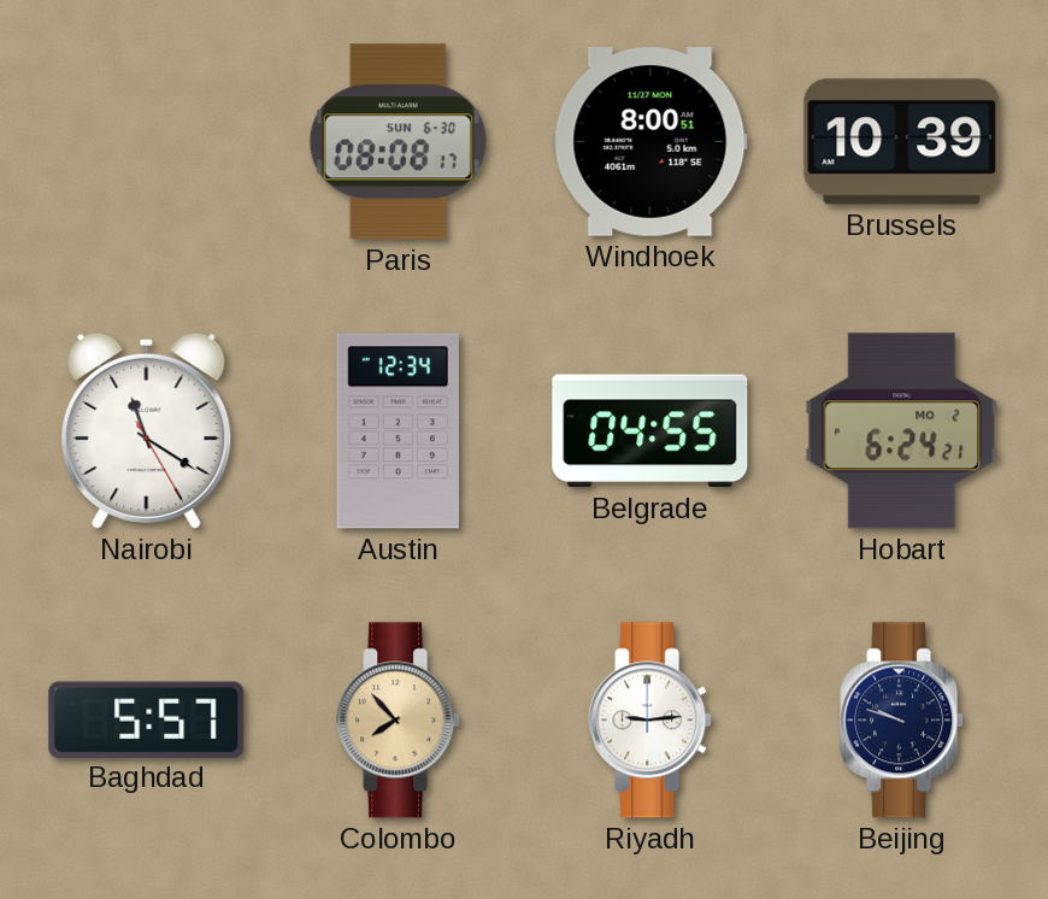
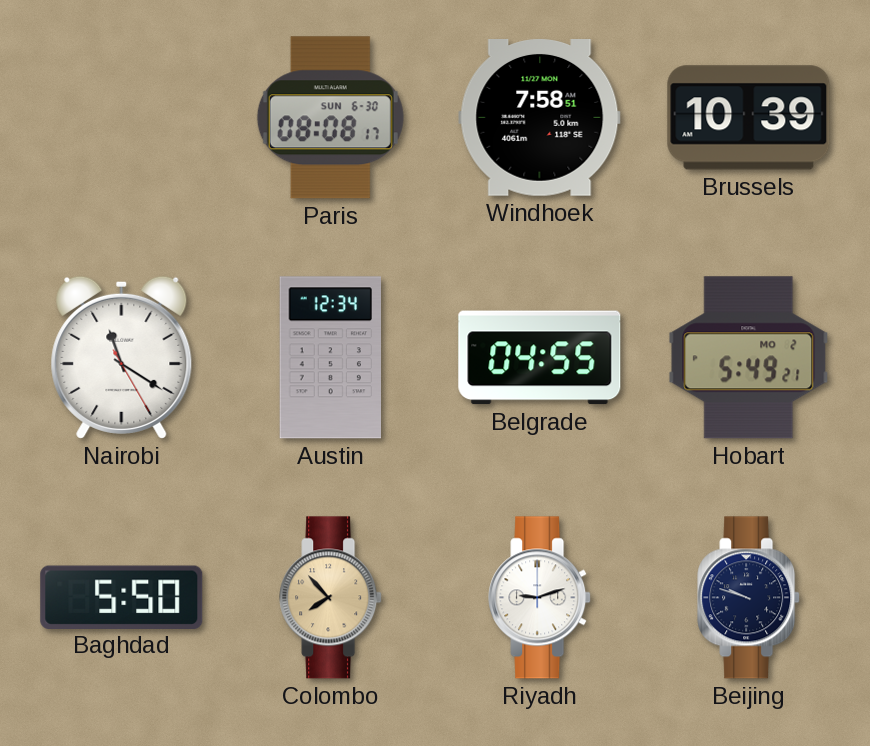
Windhoek: 8:00 -> 7:58
Hobart: 6:24 -> 5:49
Baghdad: 5:57 -> 5:50
Riyadh: 9:14 -> 9:12
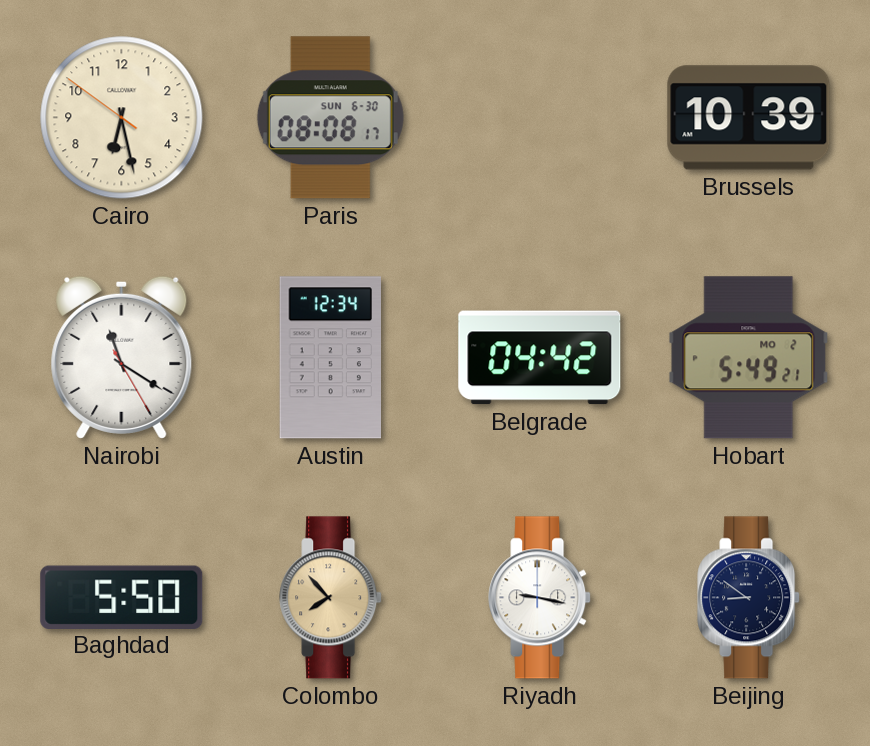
Cairo: none -> 6:27
Windhoek: 7:58 -> none
Belgrade: 04:55 -> 04:42
Riyadh: 9:12 -> 9:17
Beijing: 9:48 -> 8:51
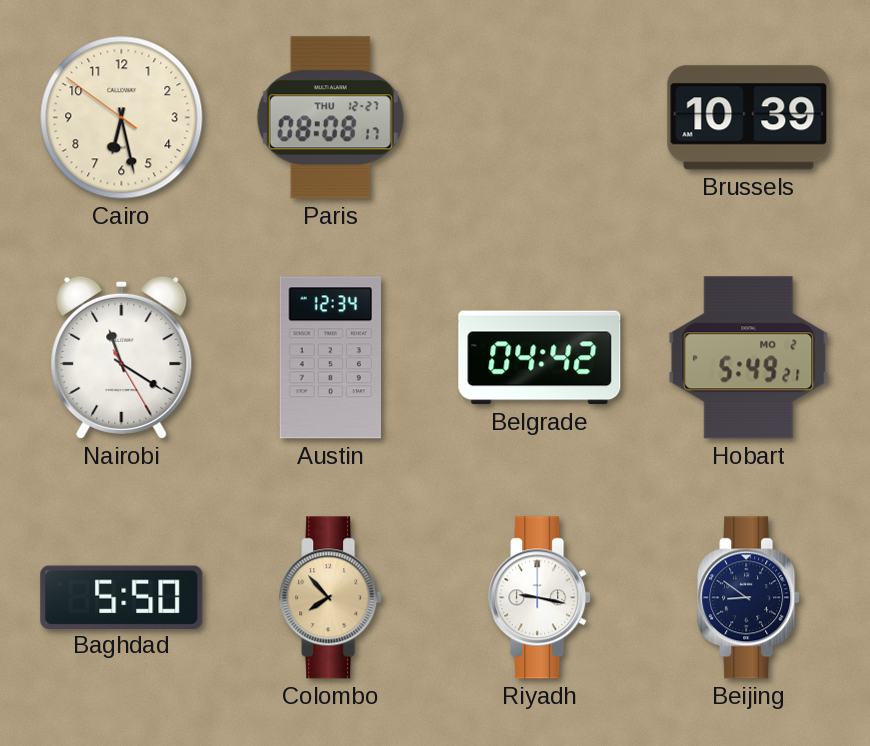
Paris date: SUN 6-30 -> THU 12-27
